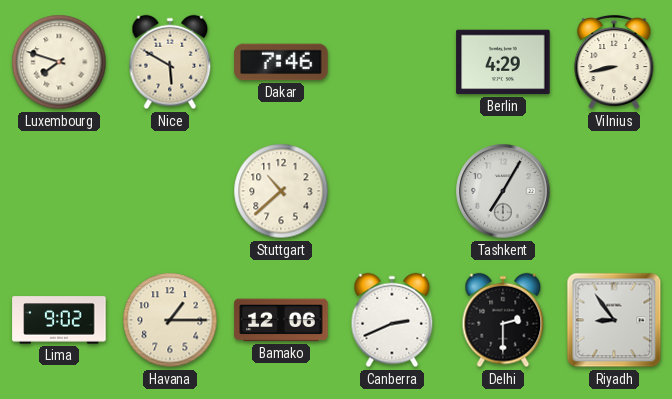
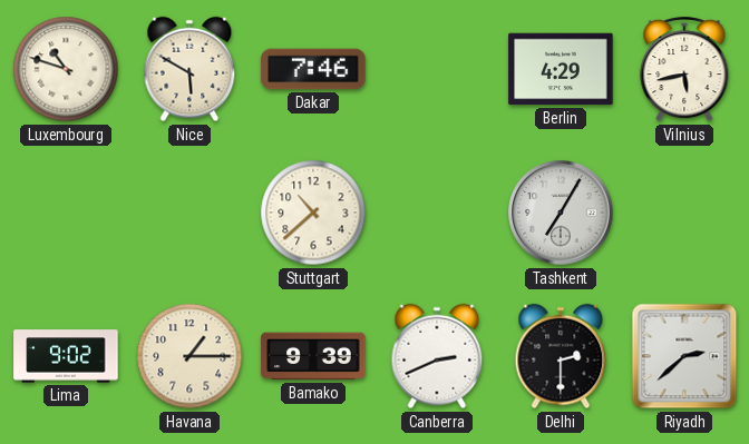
Luxembourg: 7:48 -> 10:48
Vilnius: 8:43 -> 5:43
Bamako: 12:06 -> 9:39
Riyadh: 8:54 -> 2:38
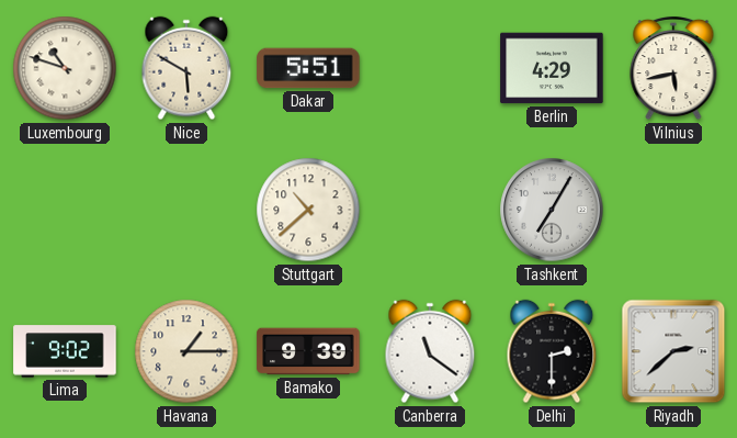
Dakar: 7:46 -> 5:51
Canberra: 2:41 -> 11:21
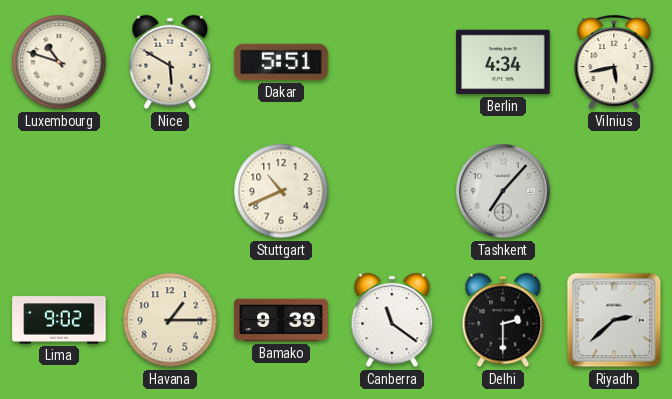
Berlin: 4:29 -> 4:34
Stuttgart: 10:38 -> 10:41
Tashkent: 7:05 -> 7:07
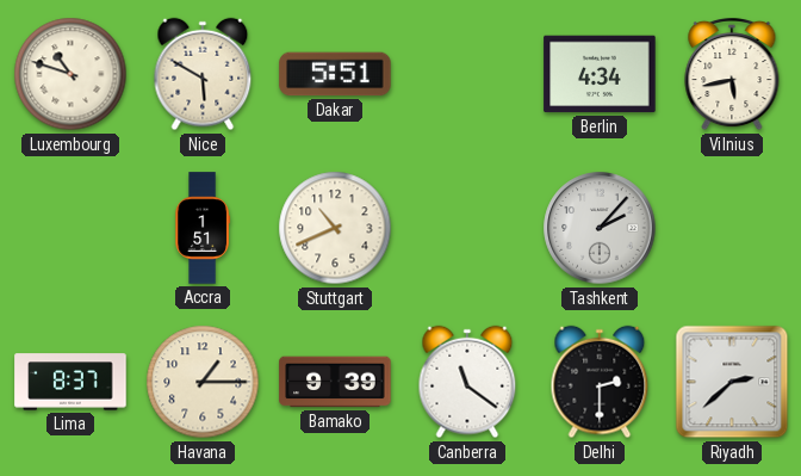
Accra: none -> 1:51
Tashkent: 7:07 -> 2:07
Lima: 9:02 -> 8:37
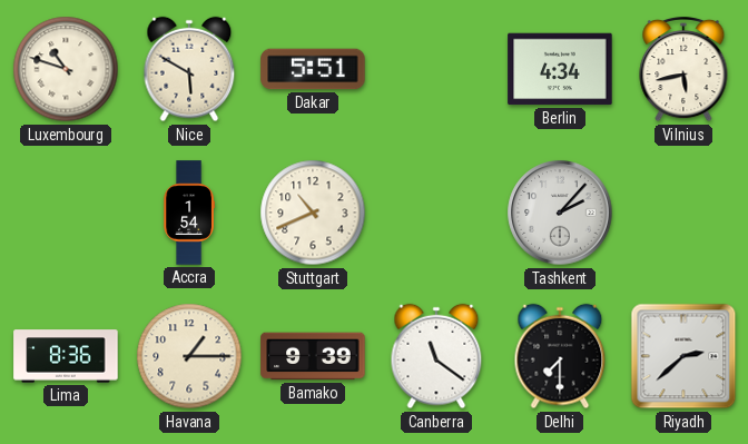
Accra: 1:51 -> 1:54
Lima: 8:37 -> 8:36
Delhi: 2:30 -> 7:30
